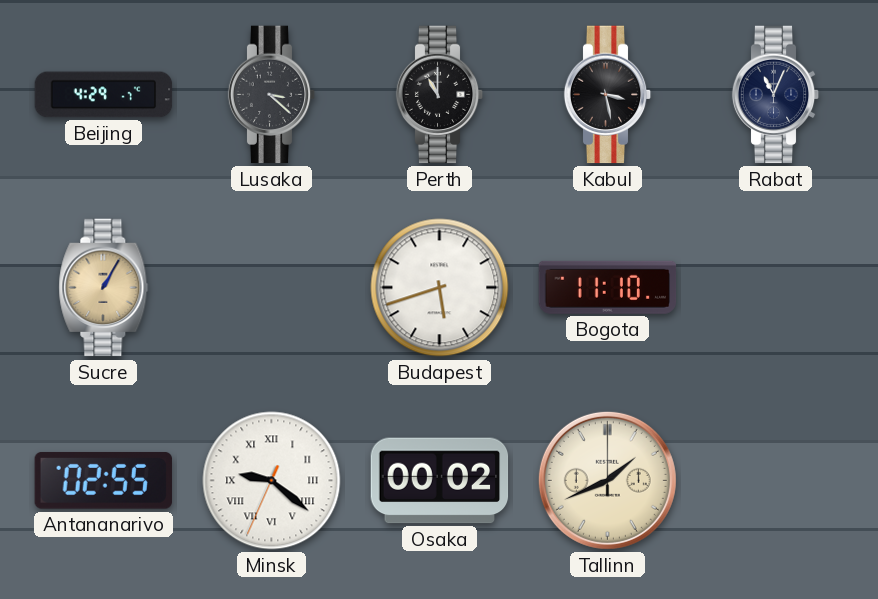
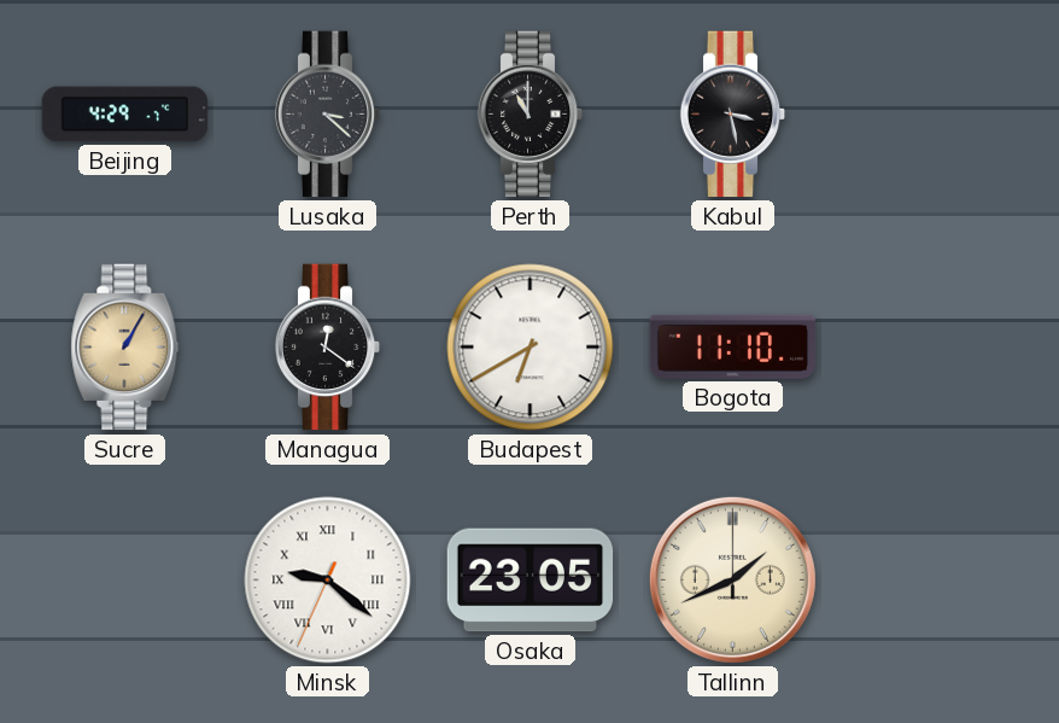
Rabat: 11:04 -> none
Managua: none -> 12:21
Budapest: 5:42 -> 6:40
Antananarivo: 02:55 -> none
Osaka: 00:02 -> 23:05
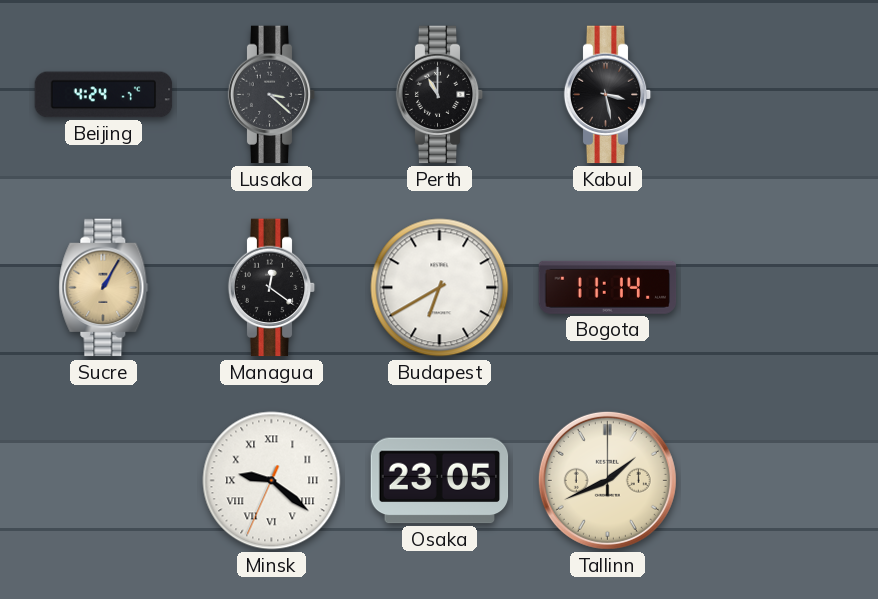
Beijing: 4:29 -> 4:24
Bogota: 11:10 -> 11:14
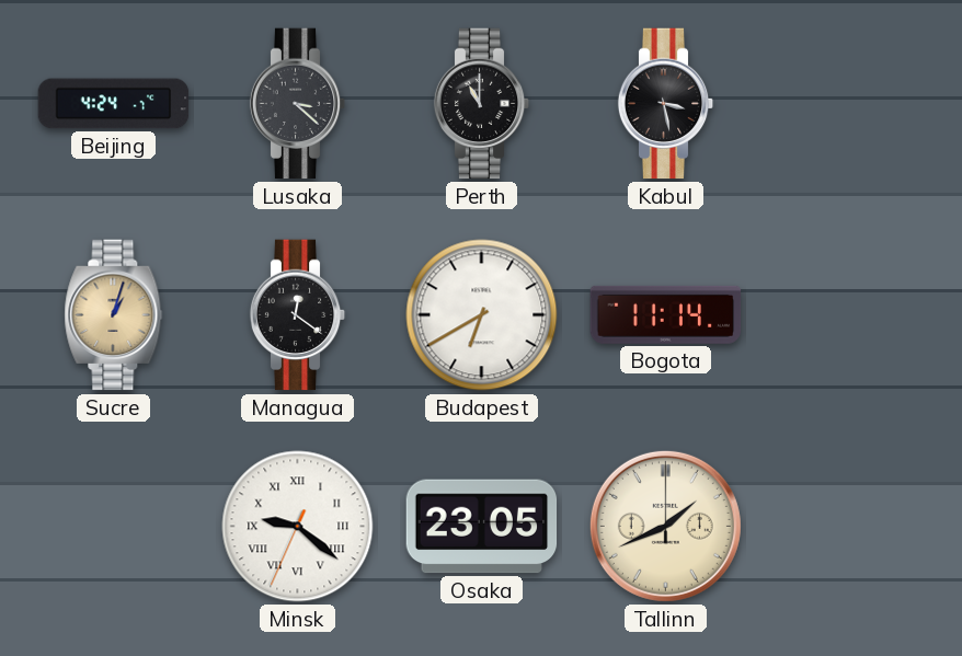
Sucre: 1:05 -> 1:03
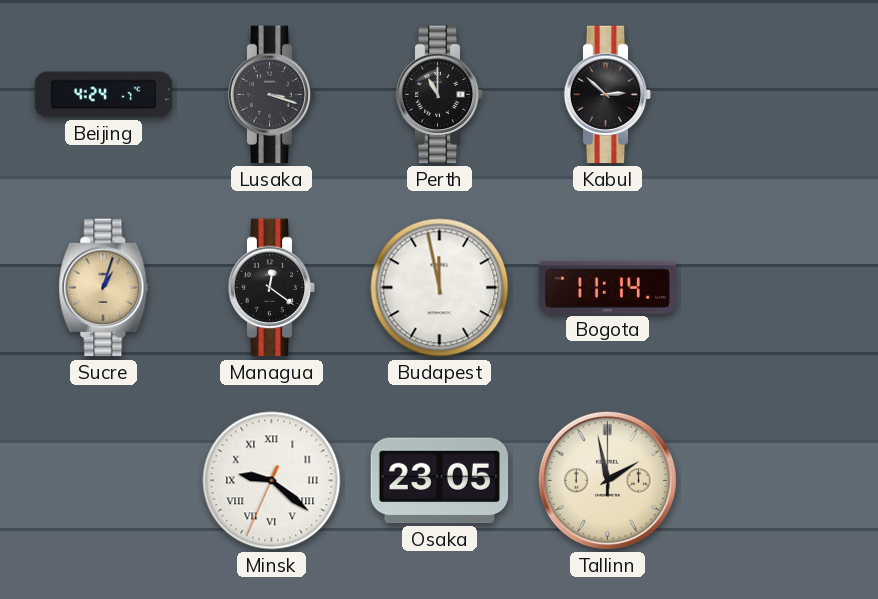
Lusaka: 3:22 -> 3:18
Kabul: 3:28 -> 2:52
Budapest: 6:40 -> 11:58
Tallinn: 1:41 -> 1:58
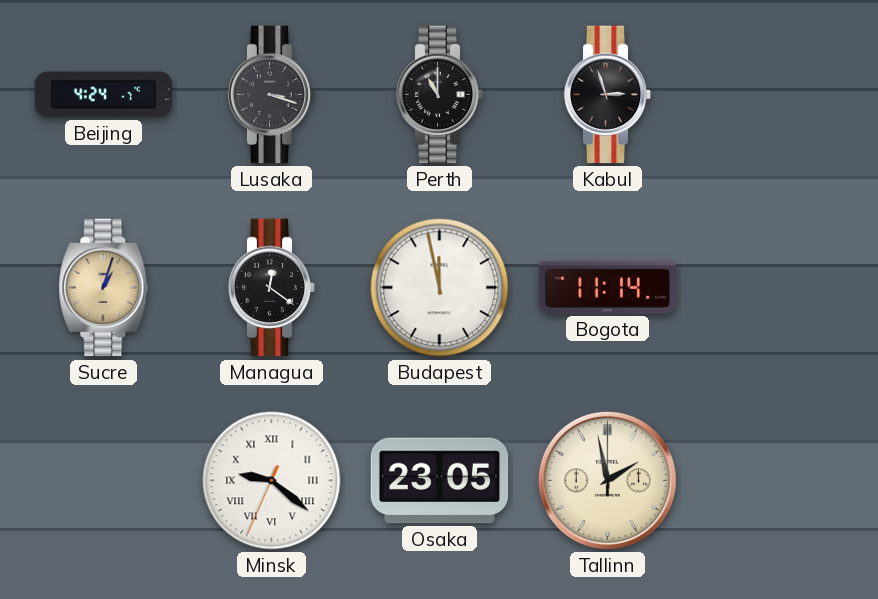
Kabul: 2:52 -> 2:57
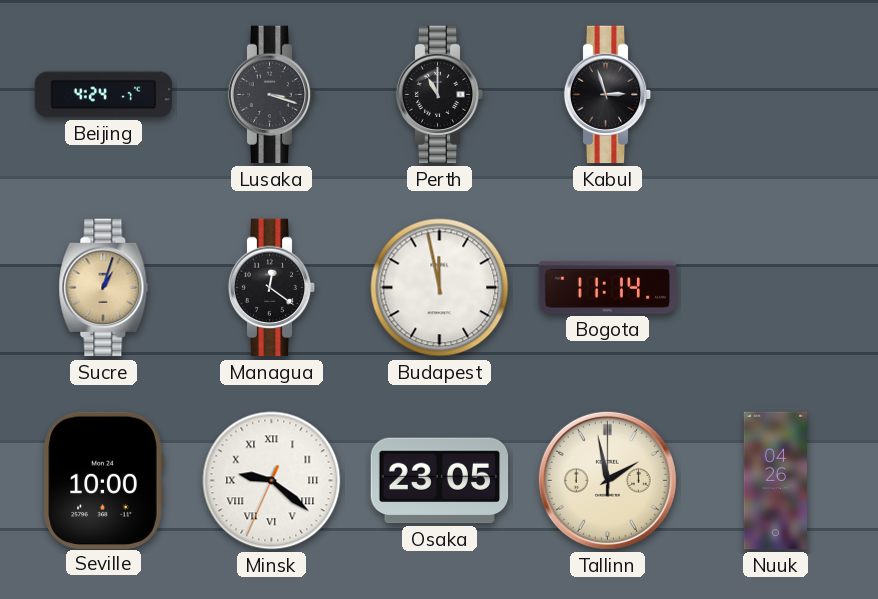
Seville: none -> 10:00
Nuuk: none -> 04:26
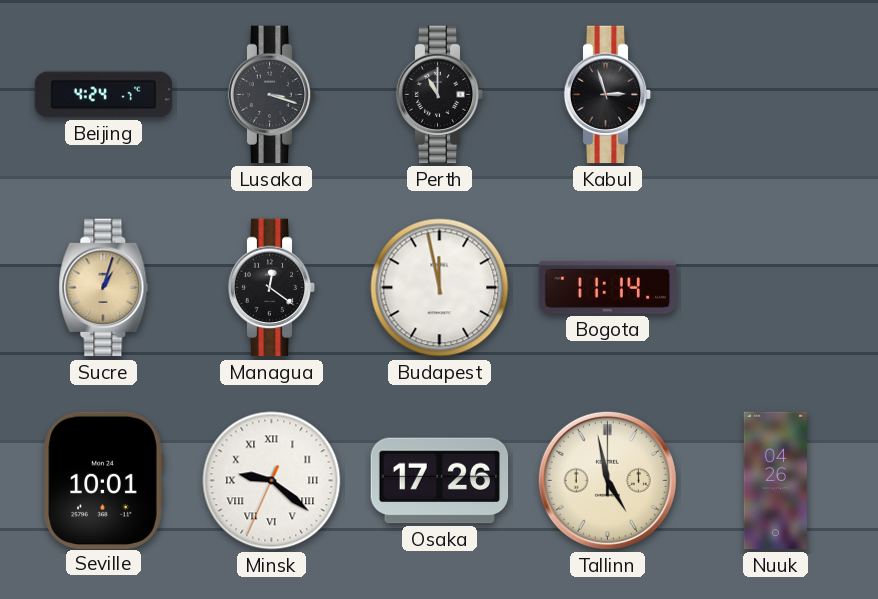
Seville: 10:00 -> 10:01
Osaka: 23:05 -> 17:26
Tallinn: 1:58 -> 4:58
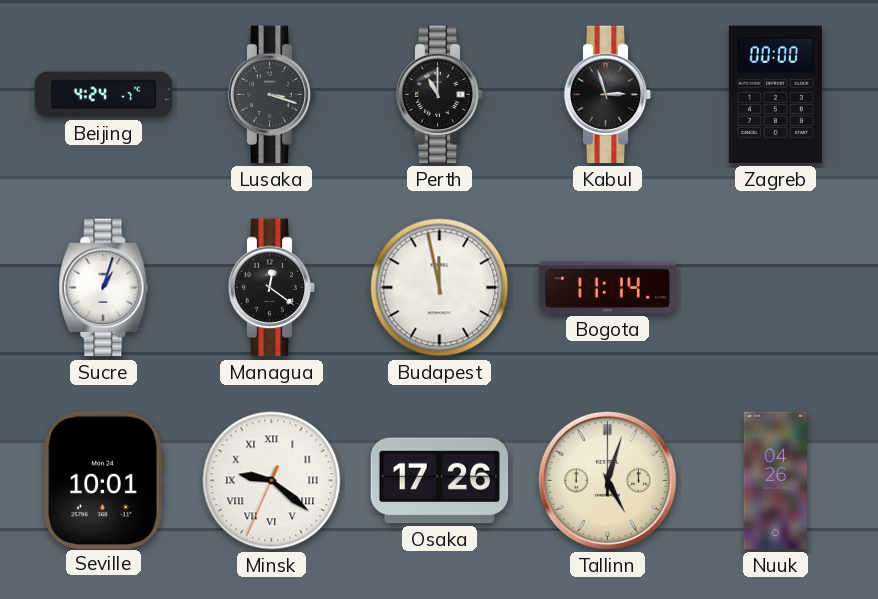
Zagreb: none -> 00:00
Sucre dial: champagne -> white
Tallinn: 4:58 -> 5:03
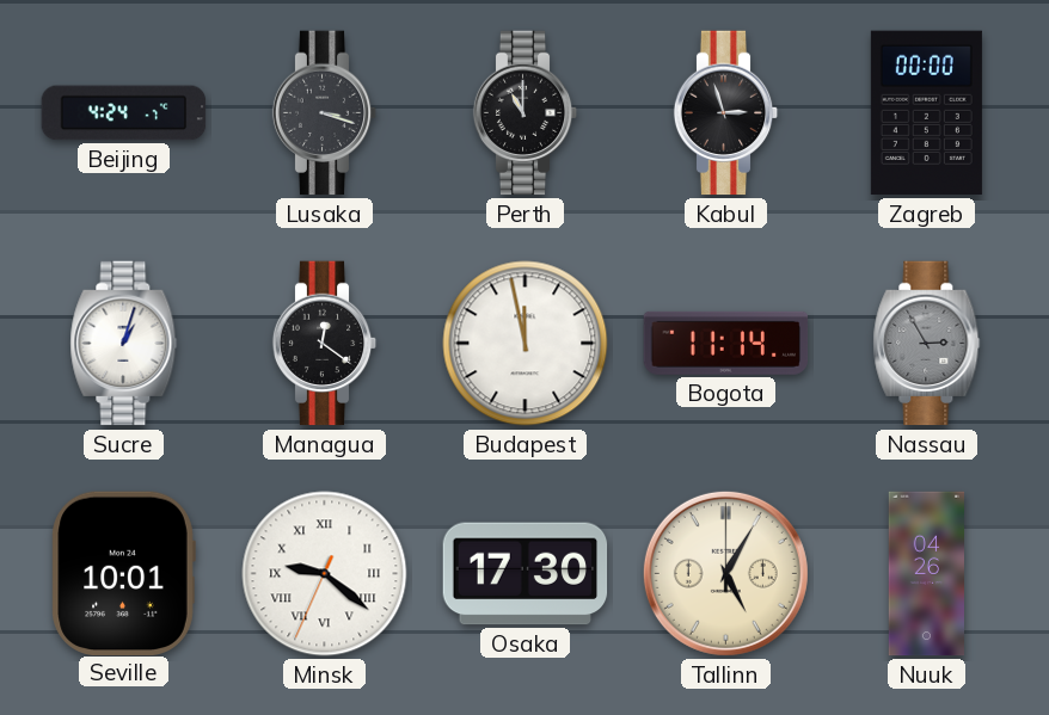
Nassau: none -> 2:55
Osaka: 17:26 -> 17:30
Tallinn: 5:03 -> 5:05
